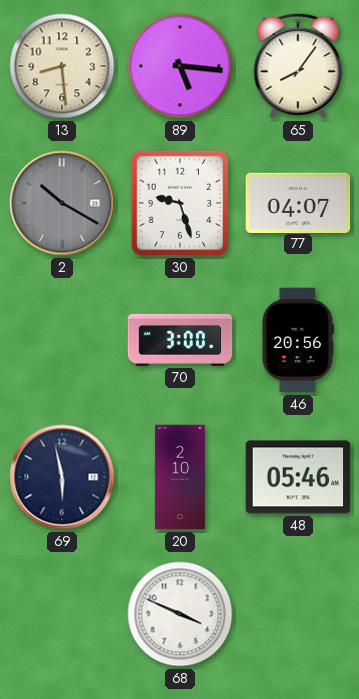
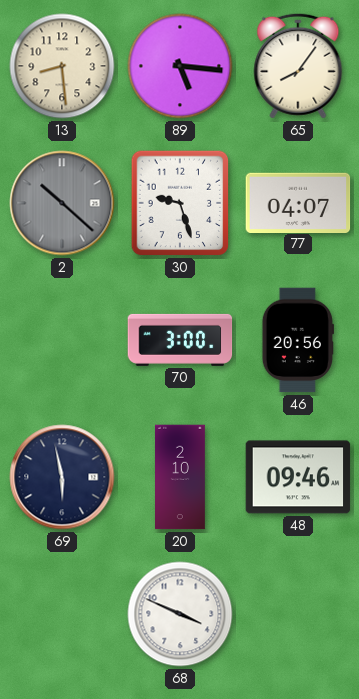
2: 10:20 -> 10:22
48: 05:46 -> 09:46
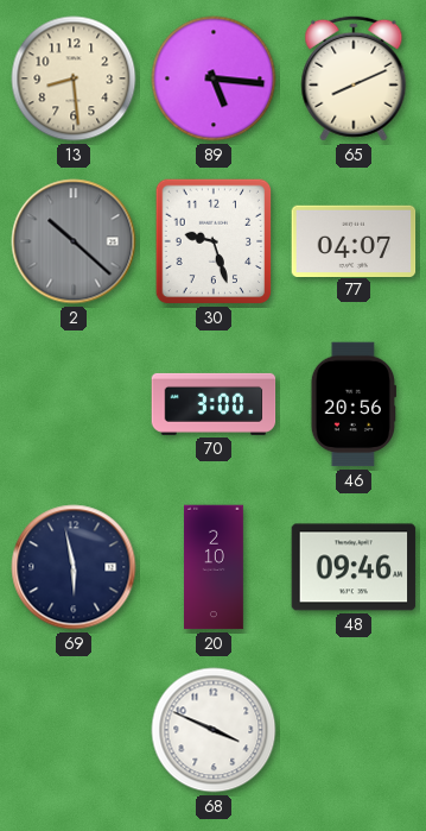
65: 8:06 -> 8:11
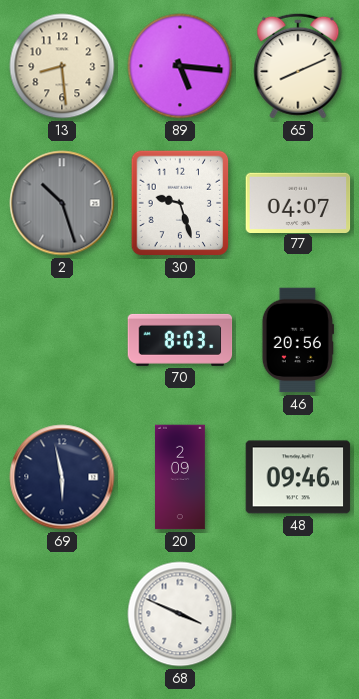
2: 10:22 -> 10:27
70: 3:00 -> 8:03
20: 2:10 -> 2:09
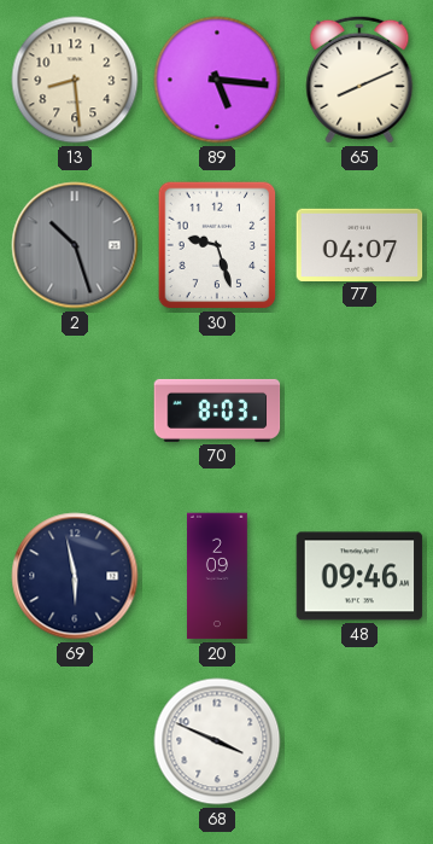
46: 20:56 -> none
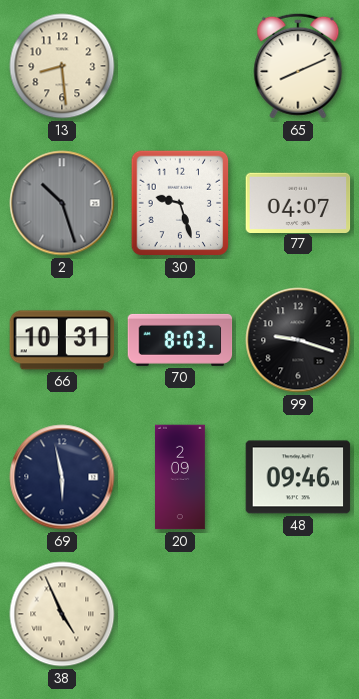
89: 5:16 -> none
66: none -> 10:31
99: none -> 9:18
38: none -> 4:56
68: 3:49 -> none
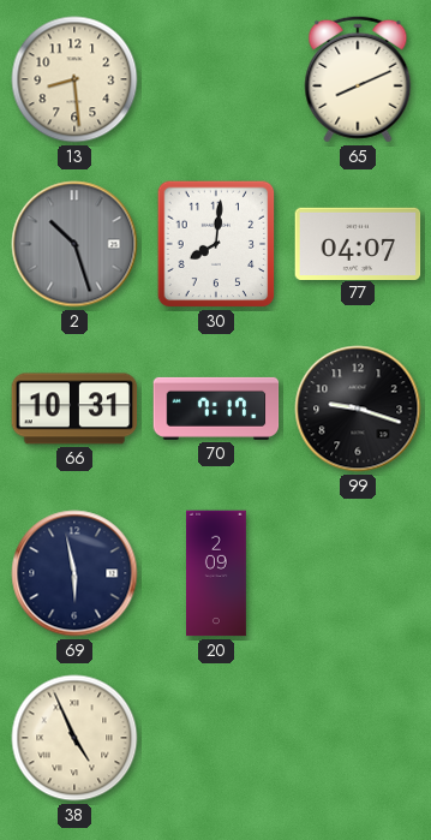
30: 9:27 -> 8:01
70: 8:03 -> 7:17
48: 09:46 -> none
